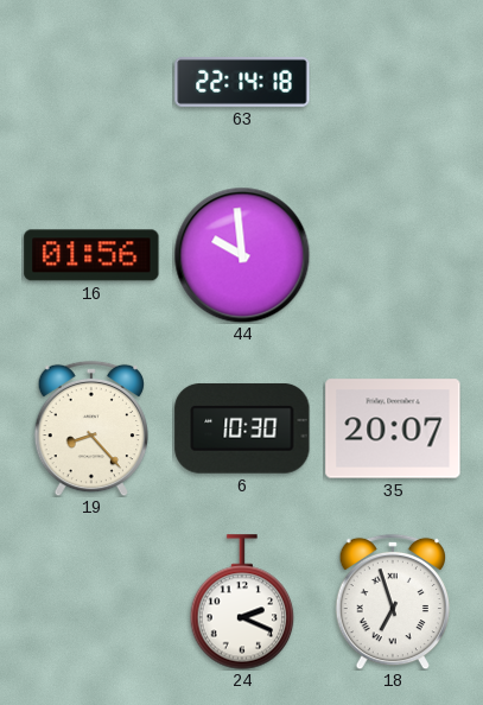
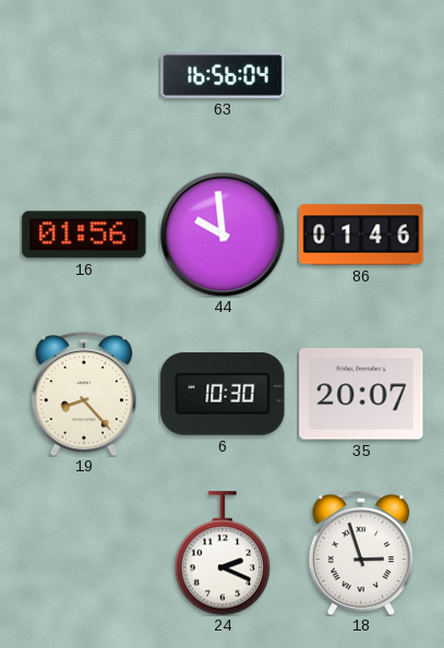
63: 22:14 -> 16:56
86: none -> 01:46
18: 6:57 -> 2:57
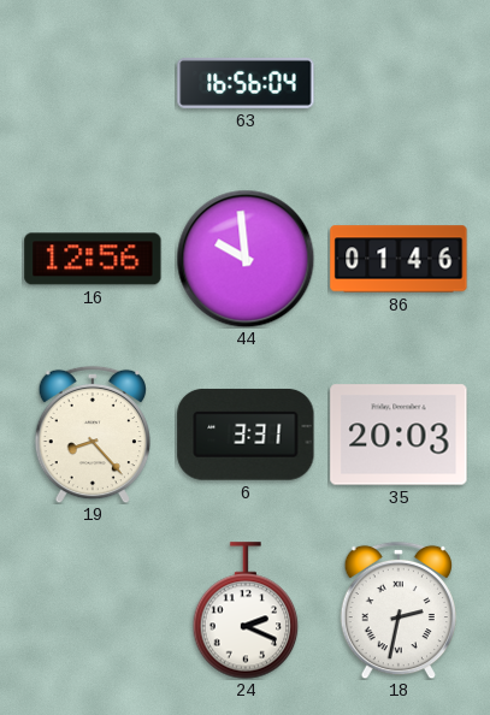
16: 01:56 -> 12:56
6: 10:30 -> 3:31
35: 20:07 -> 20:03
18: 2:57 -> 2:32
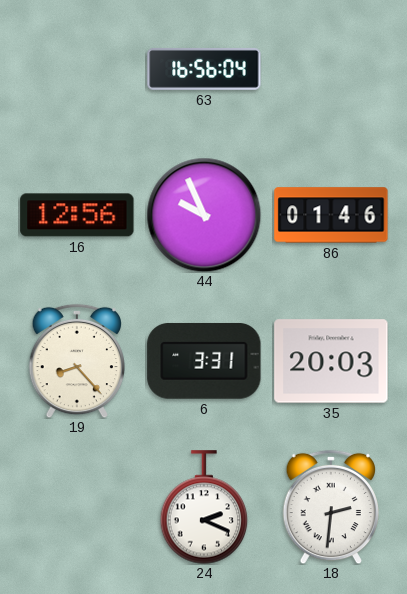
44: 9:59 -> 9:56
18: 2:32 -> 2:31
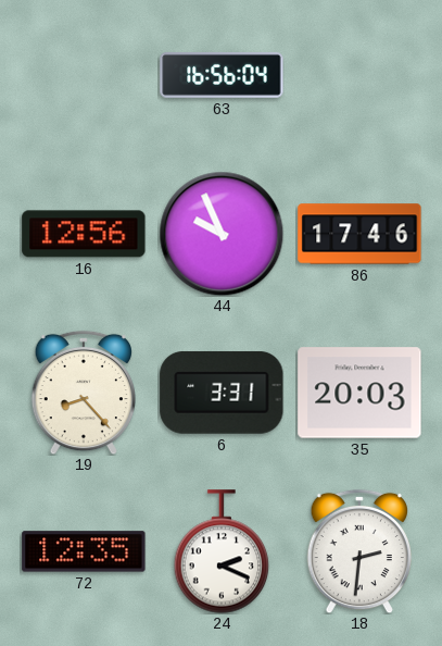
86: 01:46 -> 17:46
72: none -> 12:35
